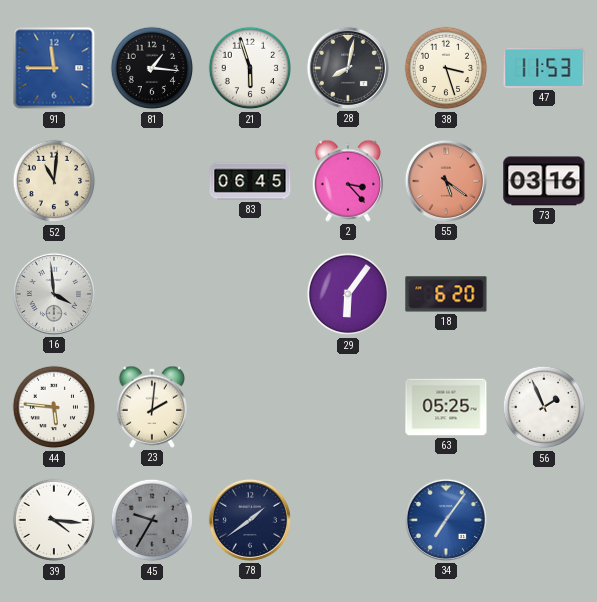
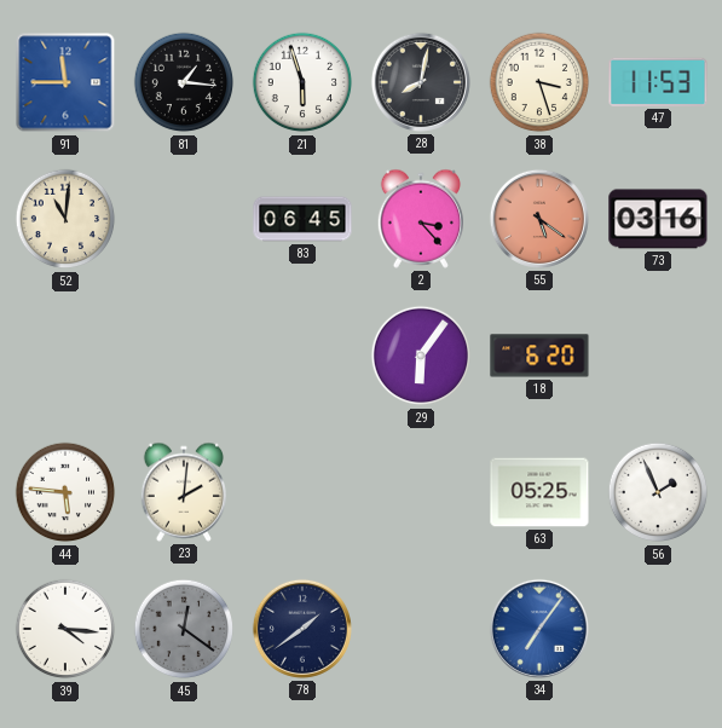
16: 3:59 -> none
45: 9:35 -> 12:21
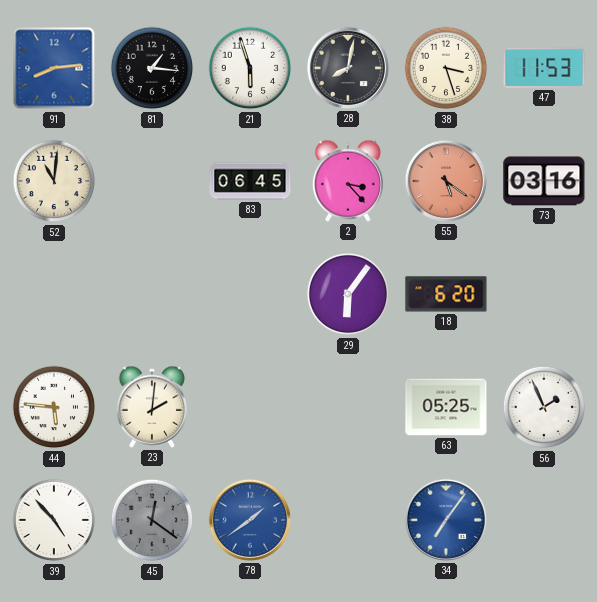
91: 11:45 -> 8:14
39: 4:16 -> 4:53
78 dial: navy -> blue
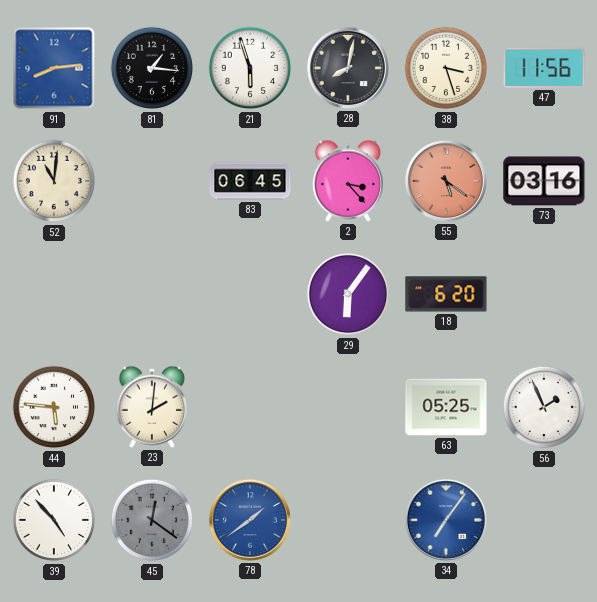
47: 11:53 -> 11:56
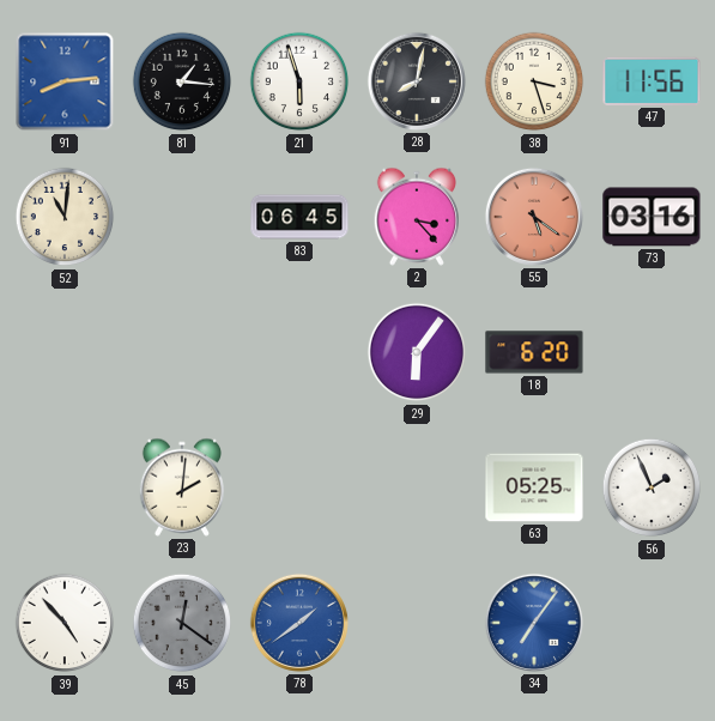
44: 5:46 -> none
